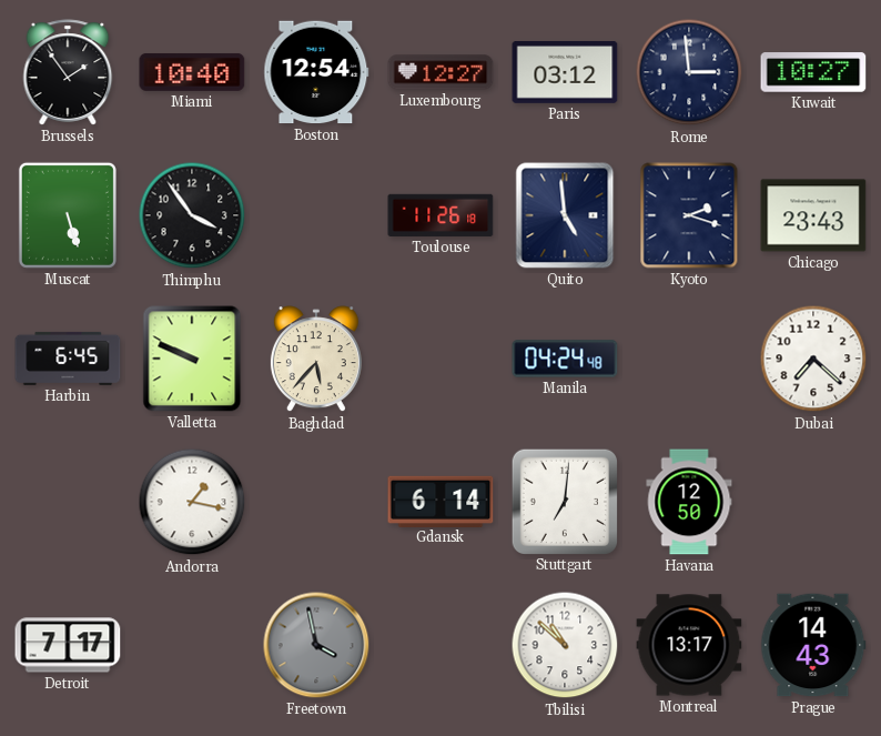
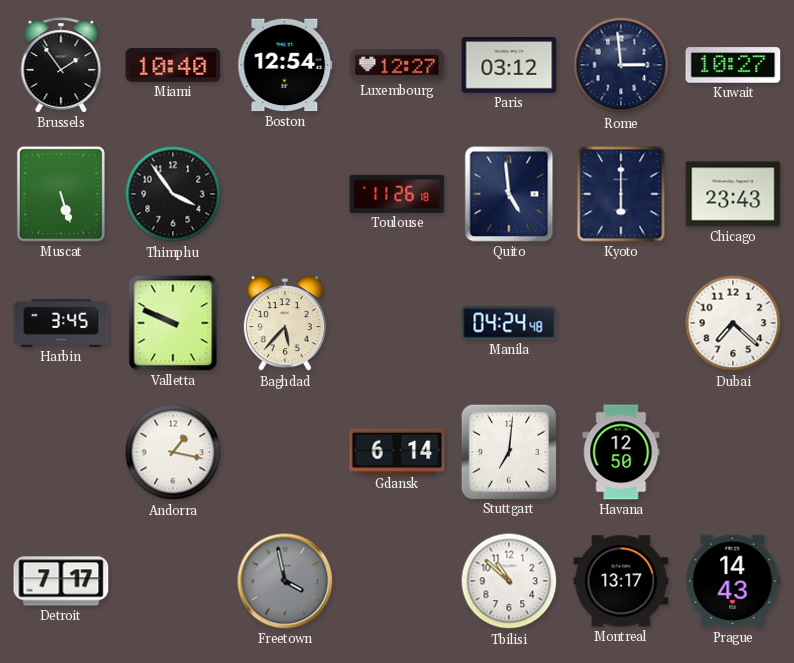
Kyoto: 2:18 -> 6:00
Harbin: 6:45 -> 3:45
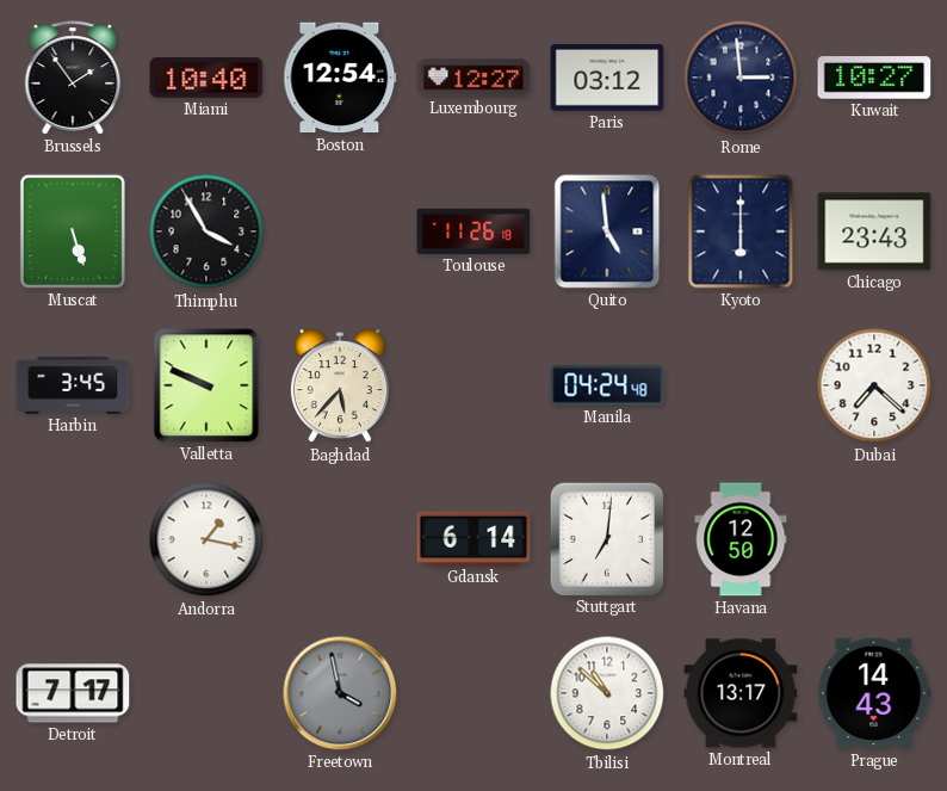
Thimphu: 3:54 -> 3:55
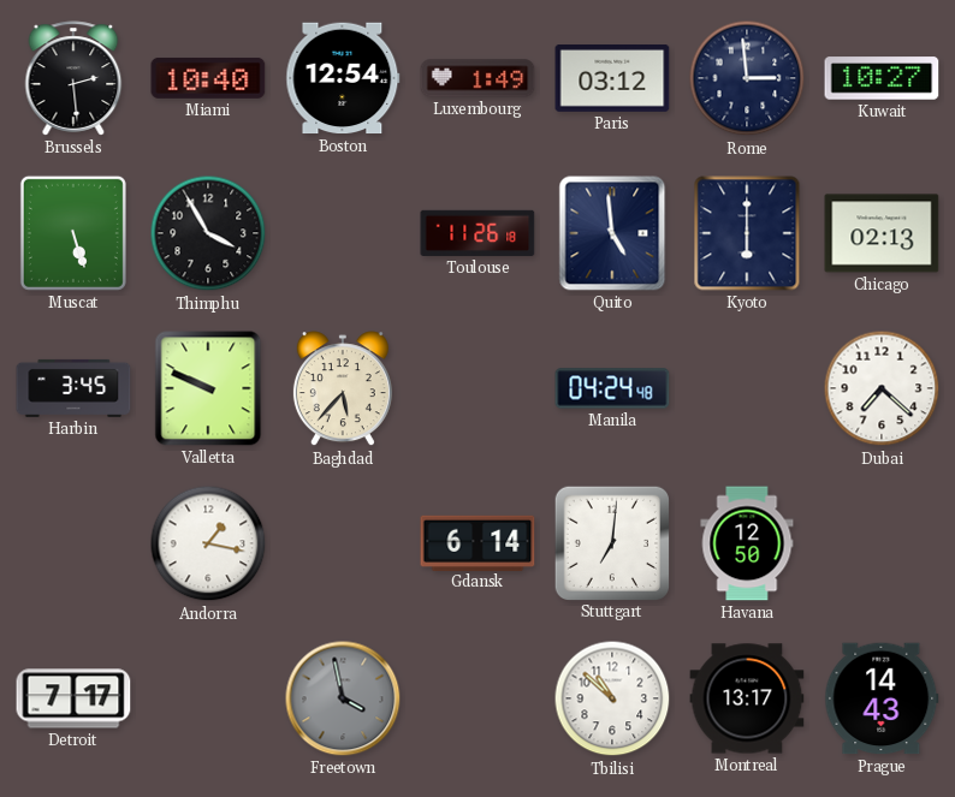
Brussels: 1:54 -> 2:29
Luxembourg: 12:27 -> 1:49
Chicago: 23:43 -> 02:13
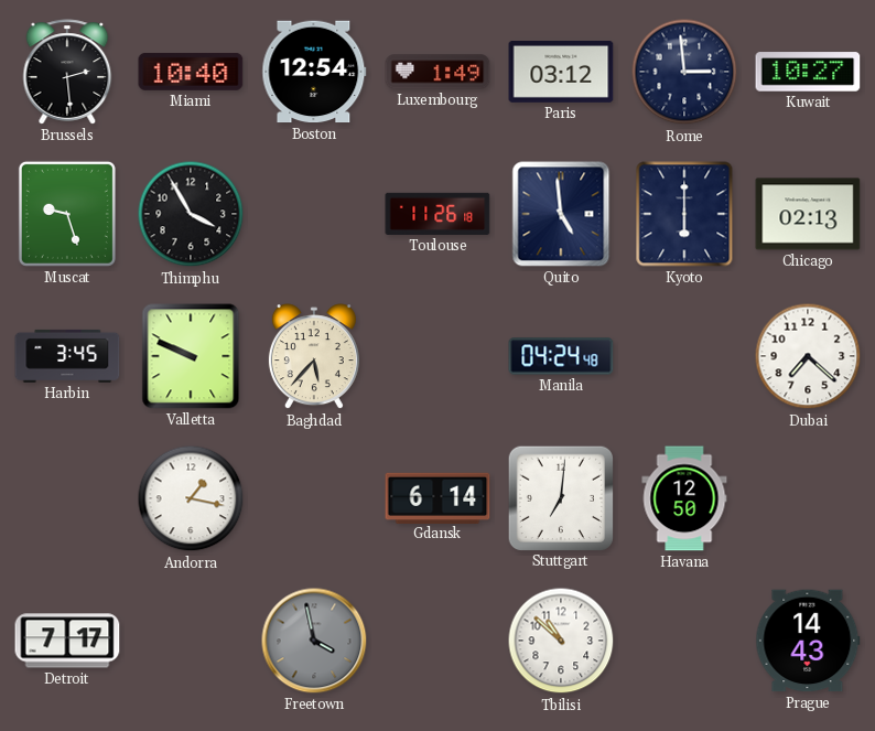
Muscat: 5:27 -> 9:27
Montreal: 13:17 -> none
